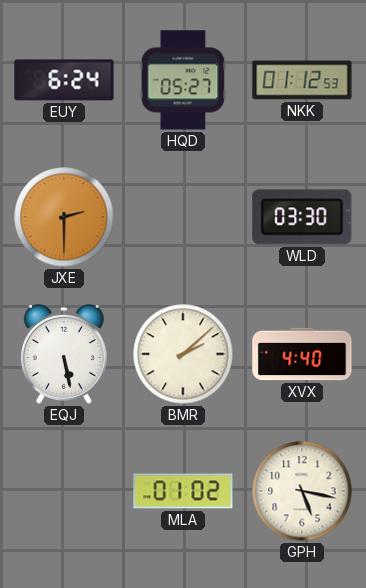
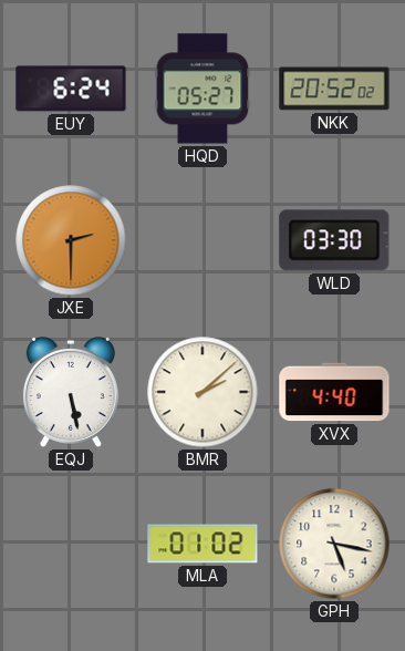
NKK: 01:12 -> 20:52
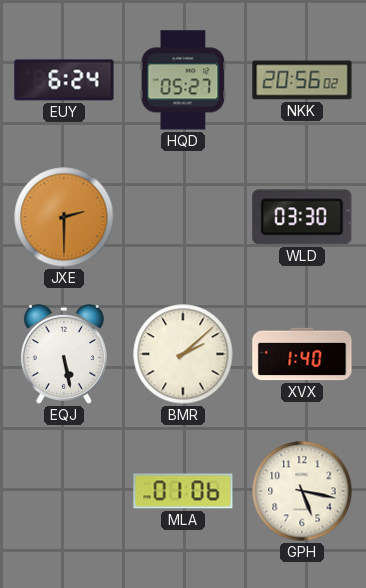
NKK: 20:52 -> 20:56
XVX: 4:40 -> 1:40
MLA: 01:02 -> 01:06
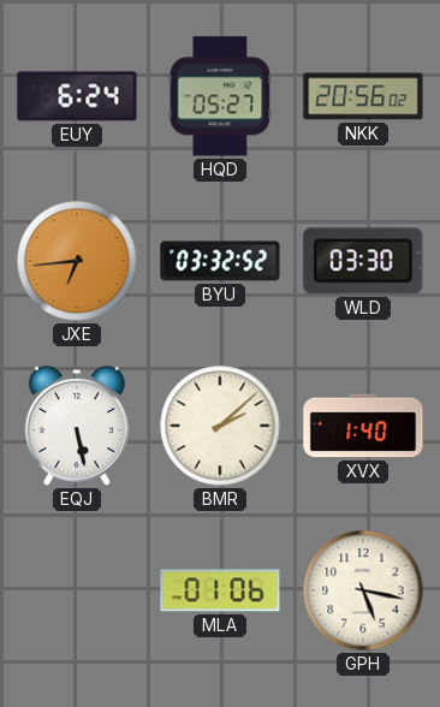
JXE: 2:30 -> 6:44
BYU: none -> 03:32
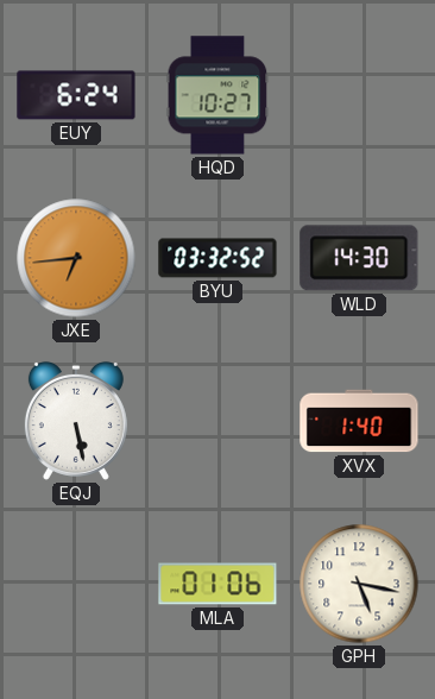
HQD: 05:27 -> 10:27
NKK: 20:56 -> none
WLD: 03:30 -> 14:30
BMR: 2:08 -> none
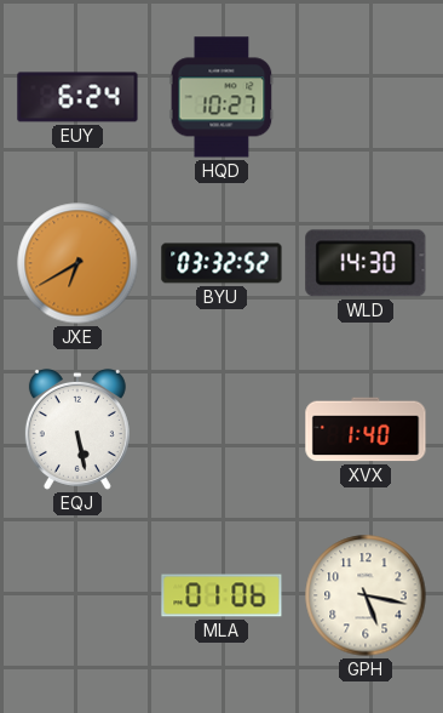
JXE: 6:44 -> 6:40
